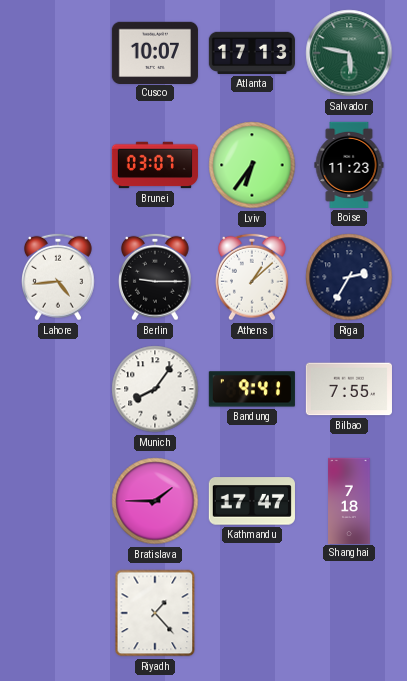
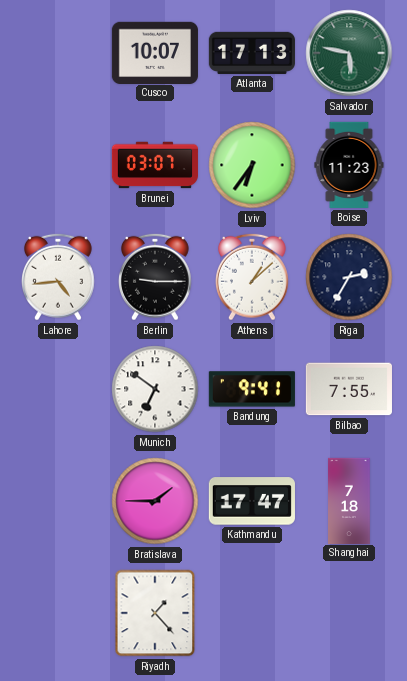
Munich: 8:06 -> 6:51
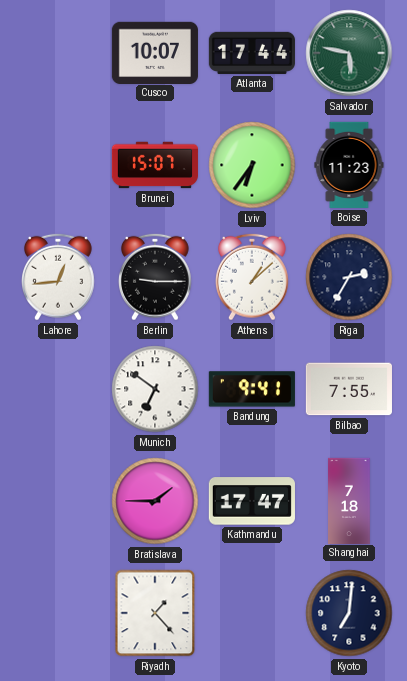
Atlanta: 17:13 -> 17:44
Brunei: 03:07 -> 15:07
Lahore: 4:44 -> 12:44
Kyoto: none -> 7:01
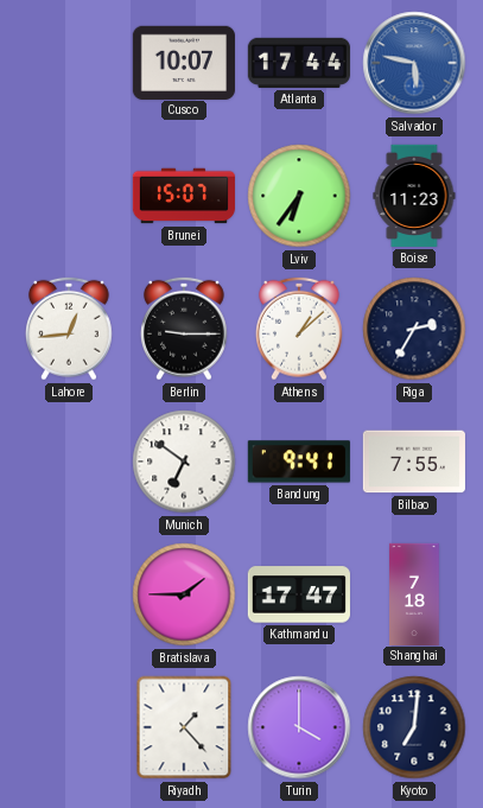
Salvador dial: green -> blue
Turin: none -> 4:00
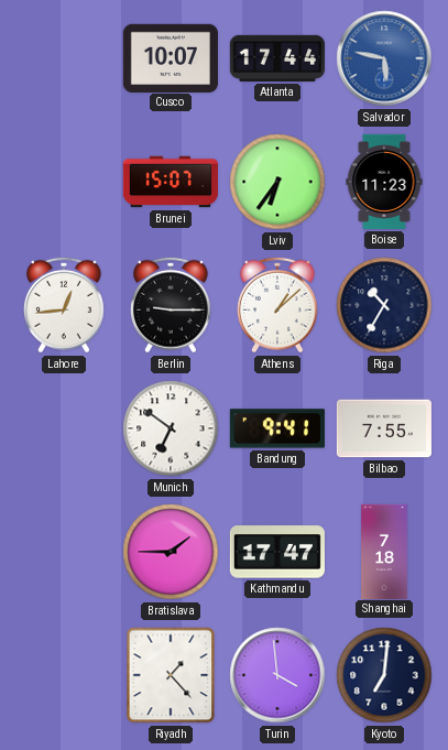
Riga: 2:35 -> 10:35
Turin: 4:00 -> 3:59
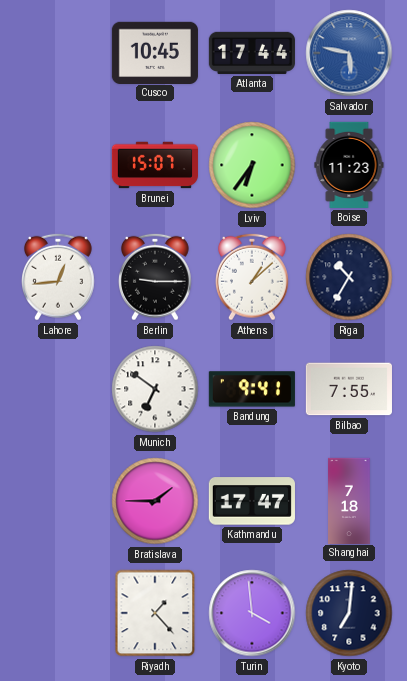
Cusco: 10:07 -> 10:45
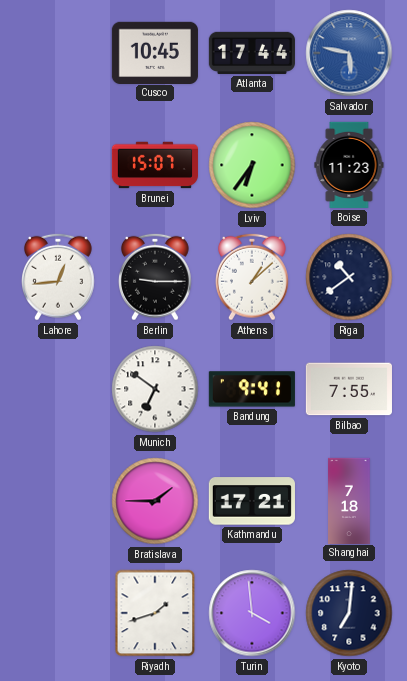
Riga: 10:35 -> 10:39
Kathmandu: 17:47 -> 17:21
Riyadh: 1:23 -> 1:42
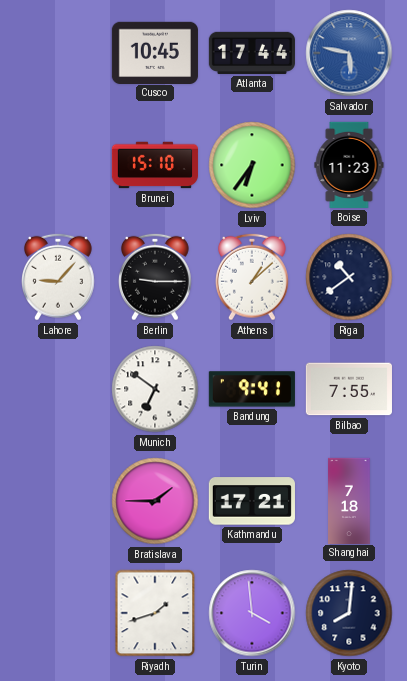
Brunei: 15:07 -> 15:10
Lahore: 12:44 -> 9:07
Kyoto: 7:01 -> 8:01
